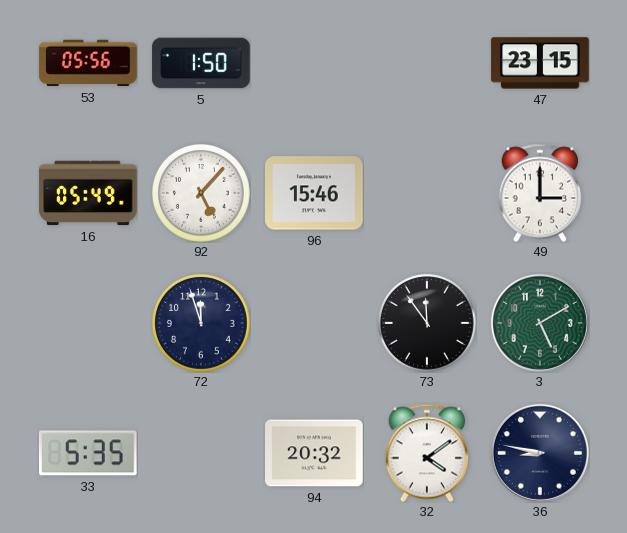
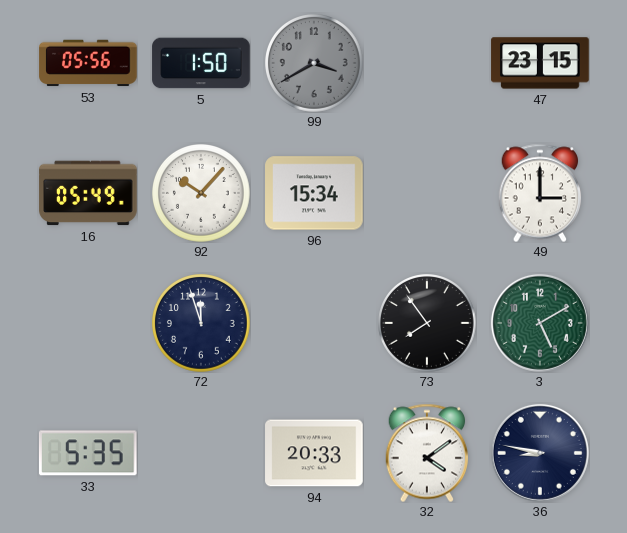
99: none -> 3:40
92: 5:07 -> 10:07
96: 15:46 -> 15:34
73: 11:54 -> 7:54
94: 20:32 -> 20:33
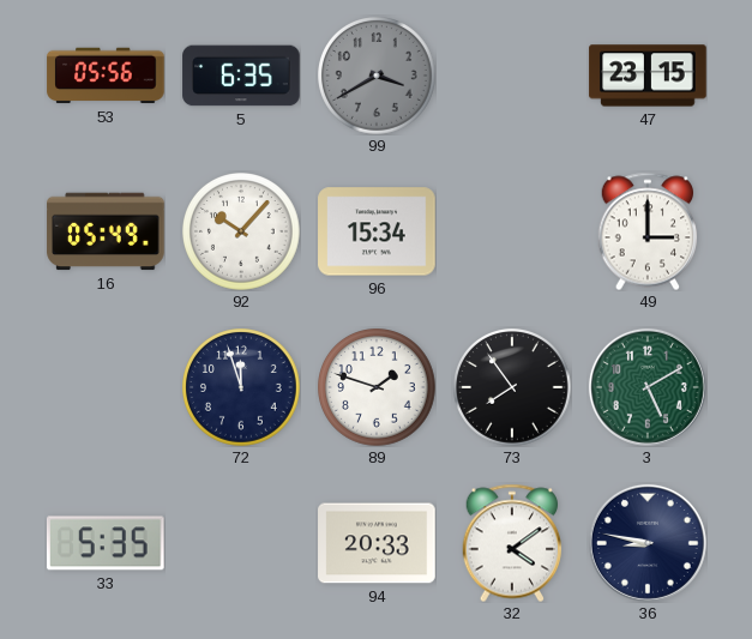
5: 1:50 -> 6:35
89: none -> 1:48
